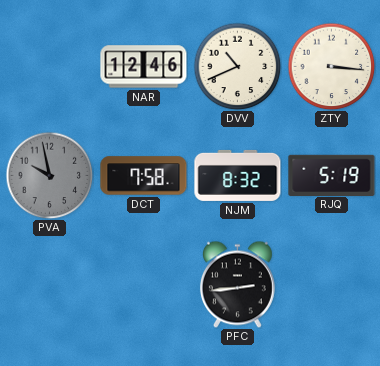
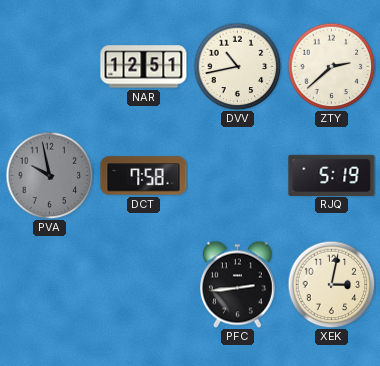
NAR: 12:46 -> 12:51
DVV: 10:41 -> 10:43
ZTY: 3:16 -> 2:38
NJM: 8:32 -> none
XEK: none -> 3:02
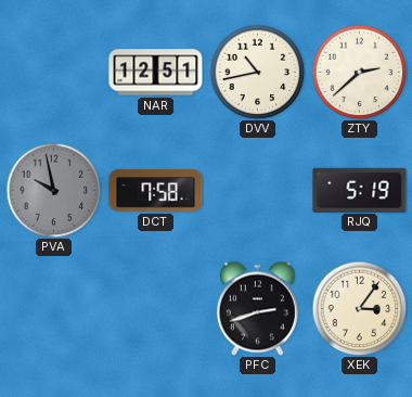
PFC: 2:44 -> 2:42
XEK: 3:02 -> 3:06
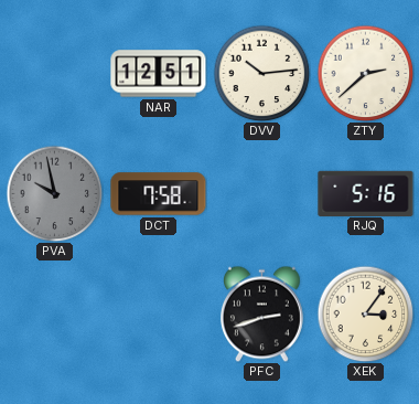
DVV: 10:43 -> 10:14
RJQ: 5:19 -> 5:16
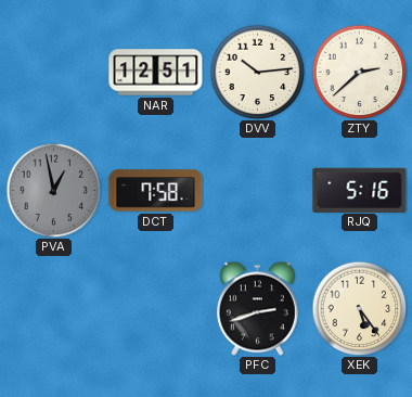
PVA: 9:58 -> 12:58
XEK: 3:06 -> 5:24
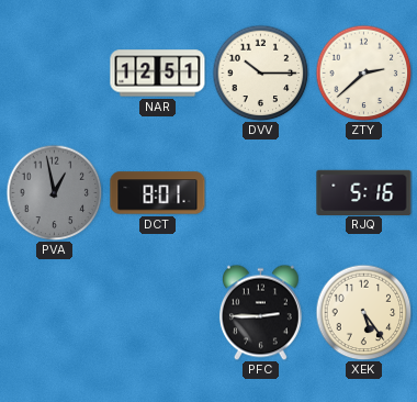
DVV: 10:14 -> 10:15
DCT: 7:58 -> 8:01
PFC: 2:42 -> 2:45
